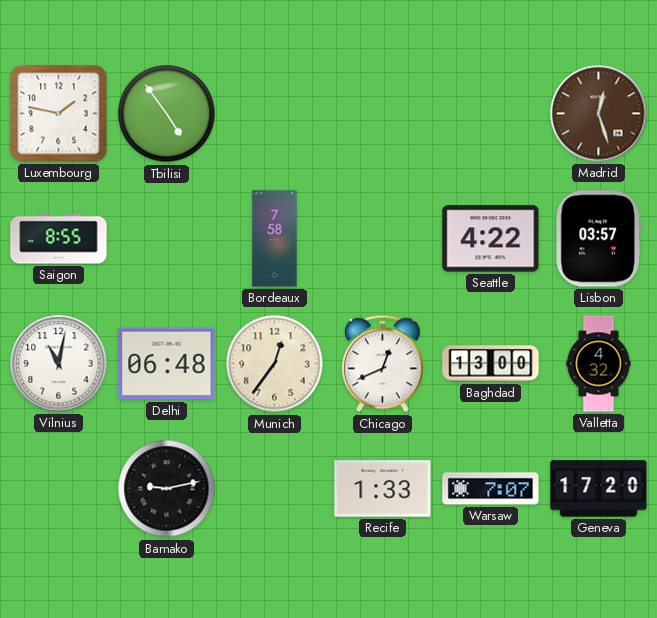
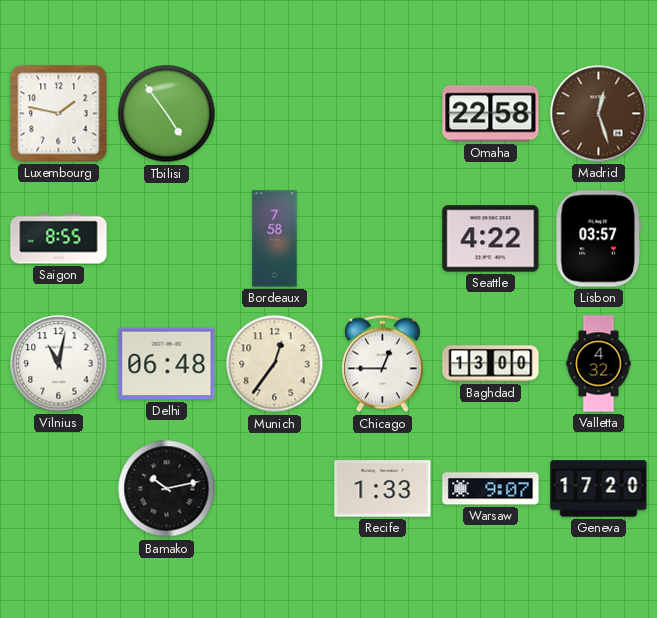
Omaha: none -> 22:58
Chicago: 12:41 -> 12:45
Bamako: 9:13 -> 10:13
Warsaw: 7:07 -> 9:07
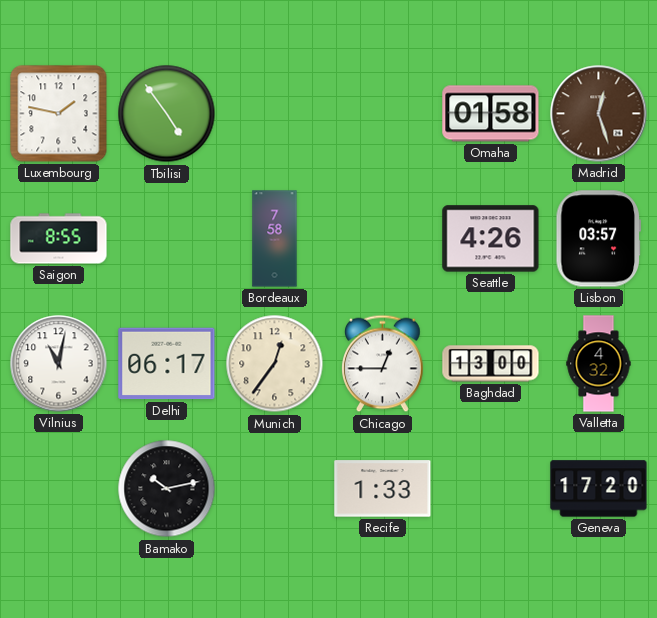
Omaha: 22:58 -> 01:58
Seattle: 4:22 -> 4:26
Delhi: 06:48 -> 06:17
Warsaw: 9:07 -> none
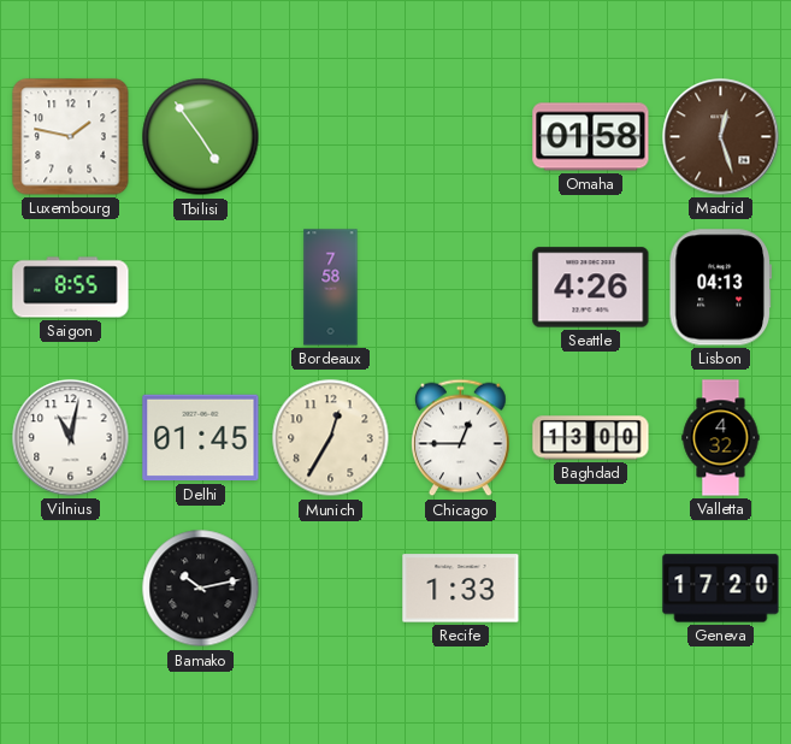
Lisbon: 03:57 -> 04:13
Delhi: 06:17 -> 01:45
Munich: 12:36 -> 12:35
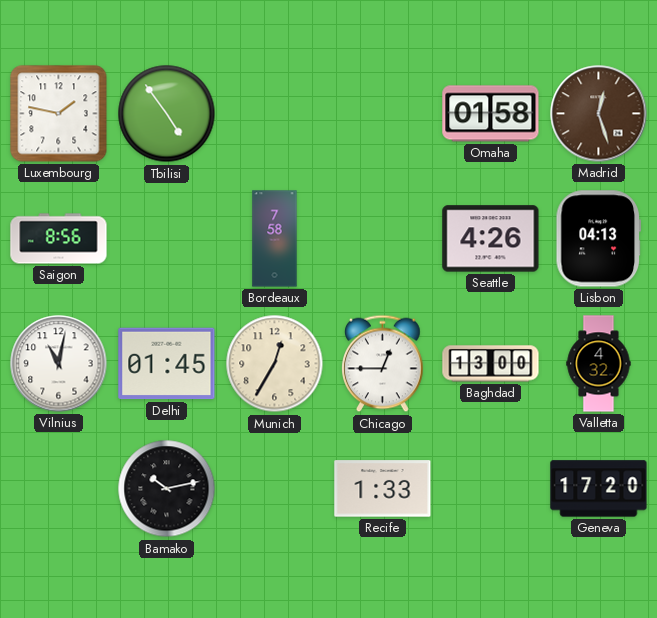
Saigon: 8:55 -> 8:56
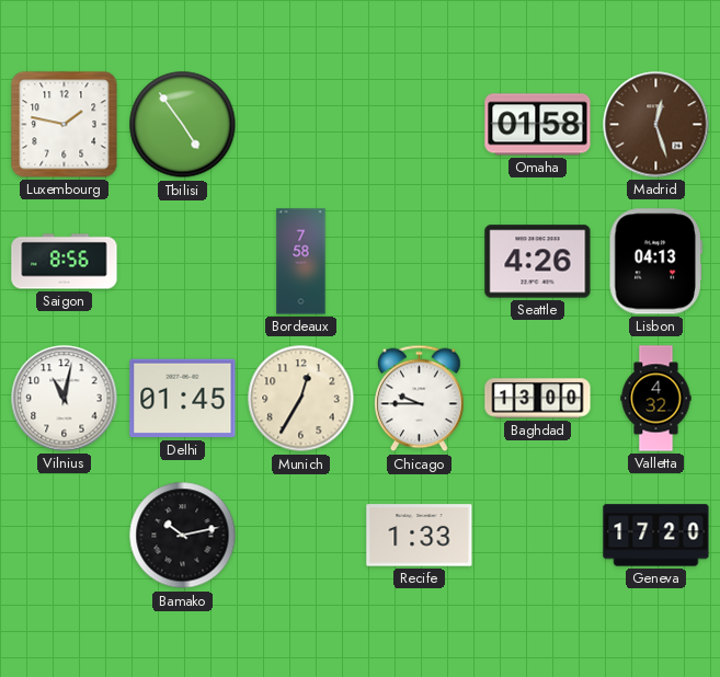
Chicago: 12:45 -> 9:45
